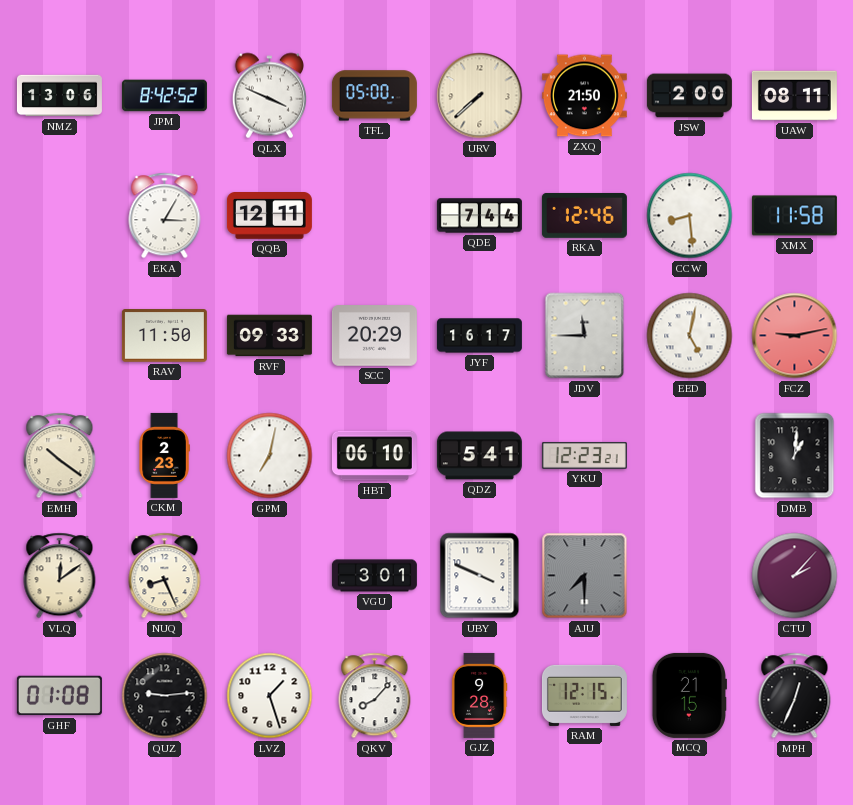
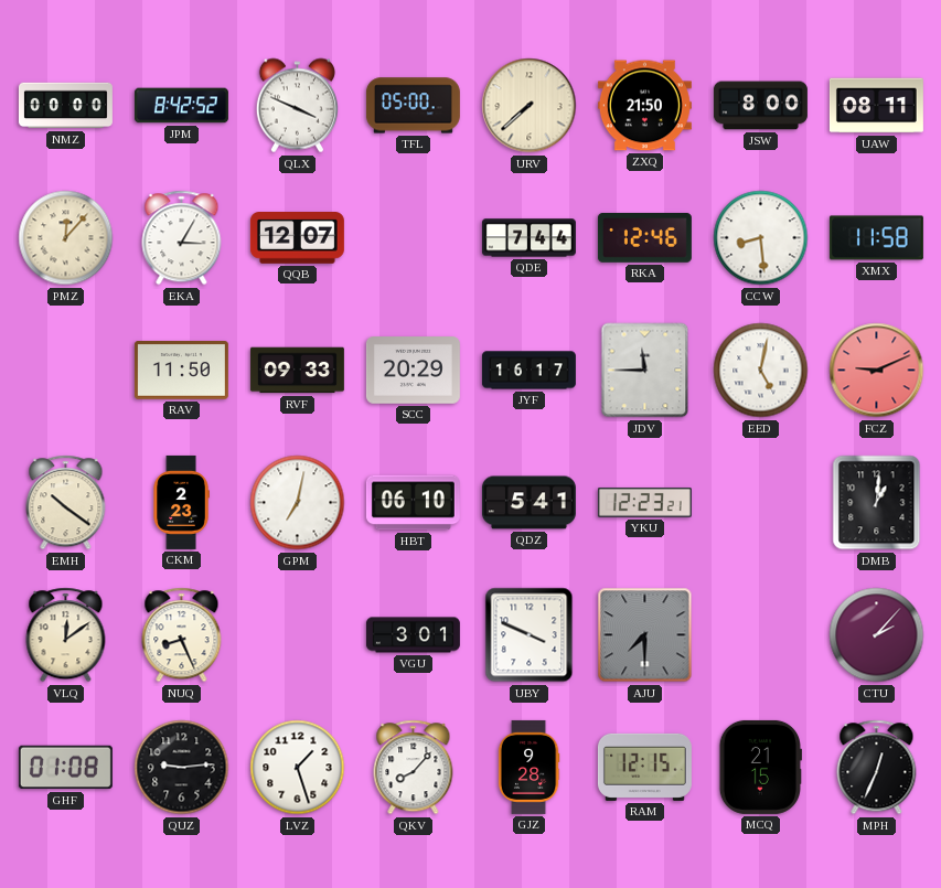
NMZ: 13:06 -> 00:00
JSW: 2:00 -> 8:00
PMZ: none -> 12:07
QQB: 12:11 -> 12:07
FCZ: 9:13 -> 9:11
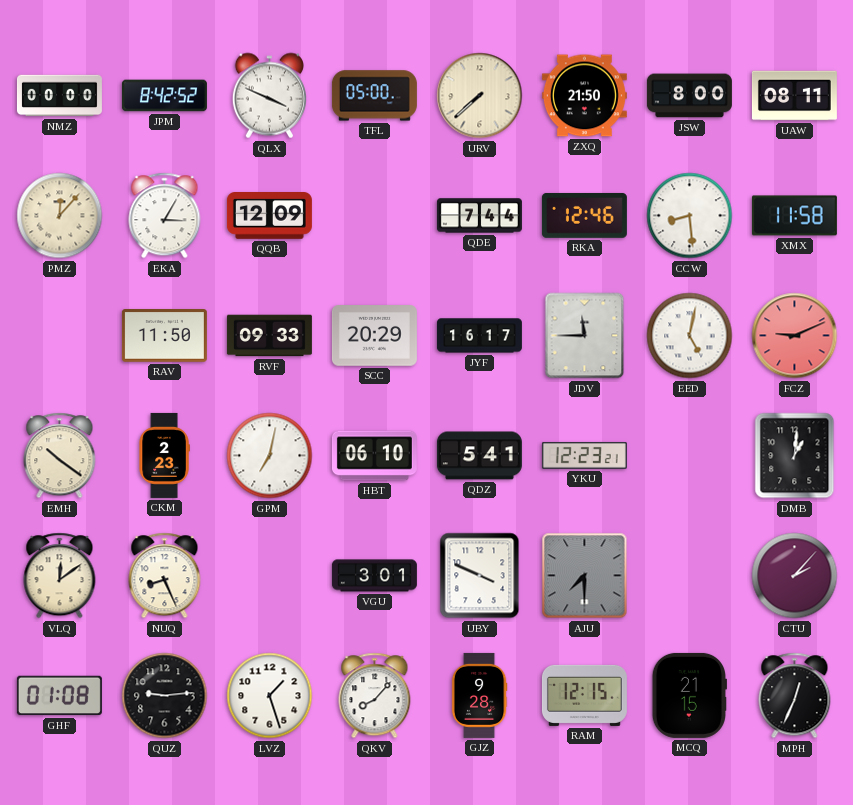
QQB: 12:07 -> 12:09
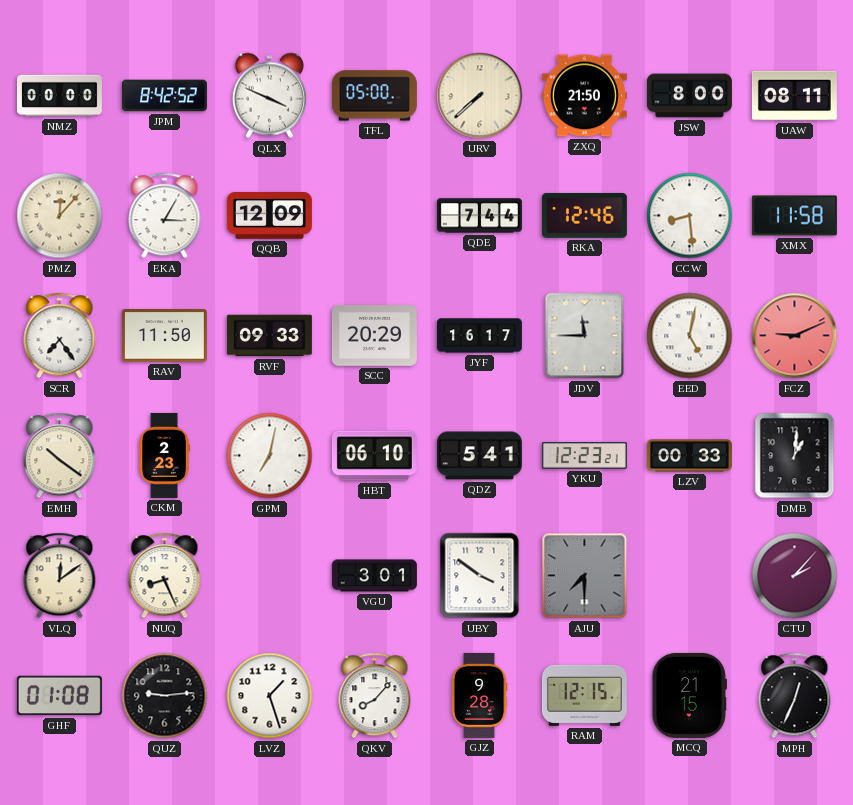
SCR: none -> 7:24
LZV: none -> 00:33
UBY: 3:49 -> 3:51
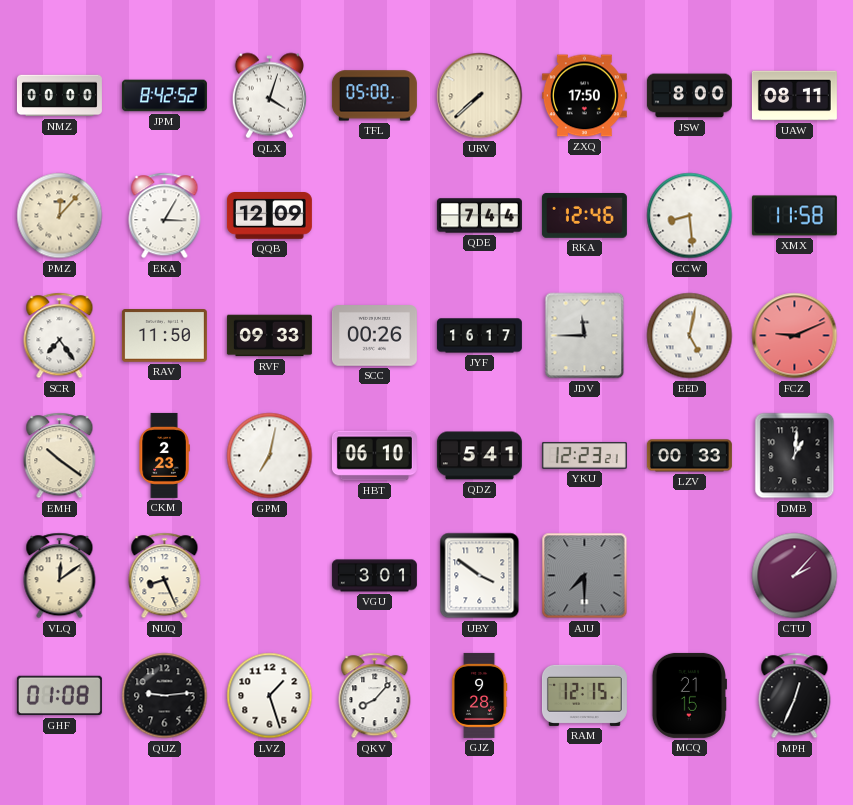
QLX: 3:49 -> 4:03
ZXQ: 21:50 -> 17:50
SCC: 20:29 -> 00:26
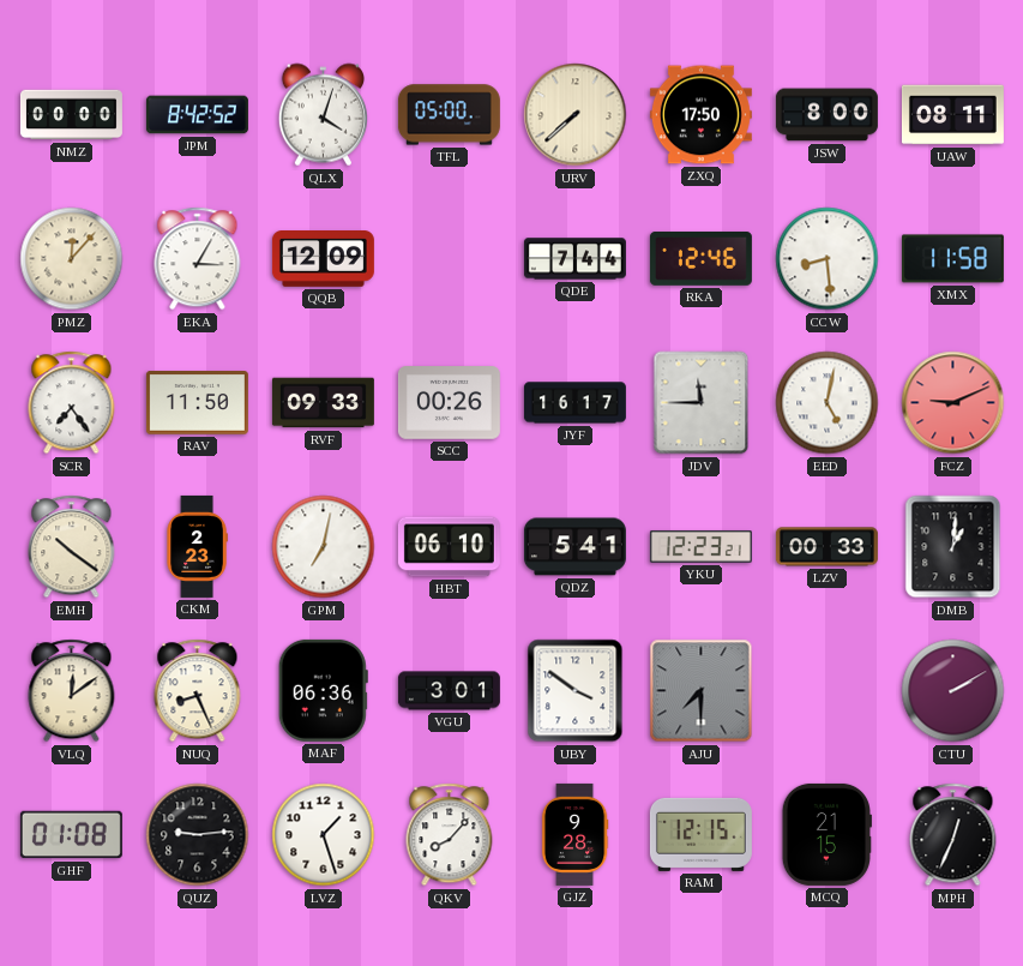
MAF: none -> 06:36
CTU: 2:07 -> 2:10
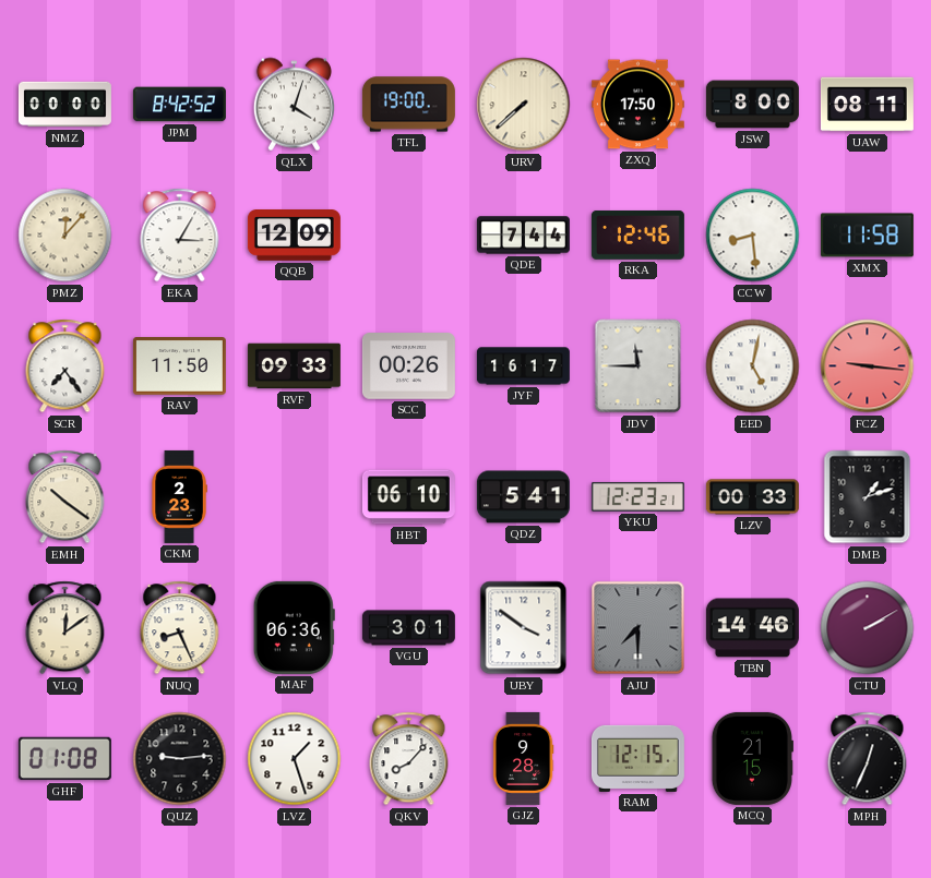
TFL: 05:00 -> 19:00
FCZ: 9:11 -> 9:16
GPM: 7:02 -> none
DMB: 1:01 -> 1:12
TBN: none -> 14:46
